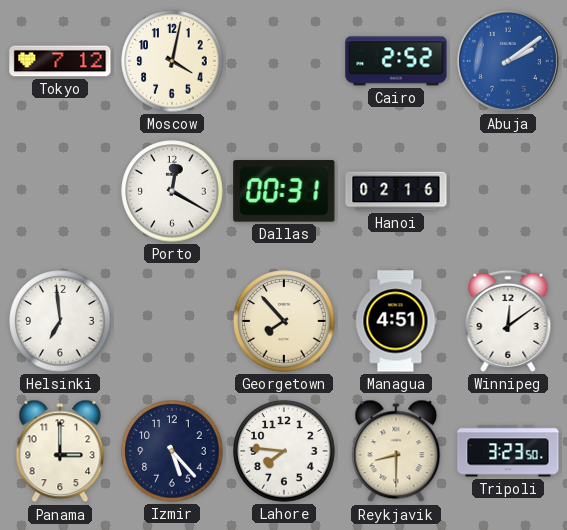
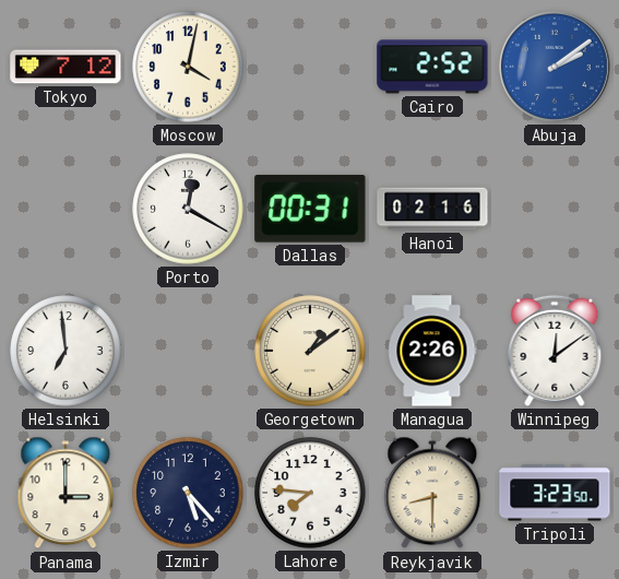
Georgetown: 7:53 -> 1:09
Managua: 4:51 -> 2:26
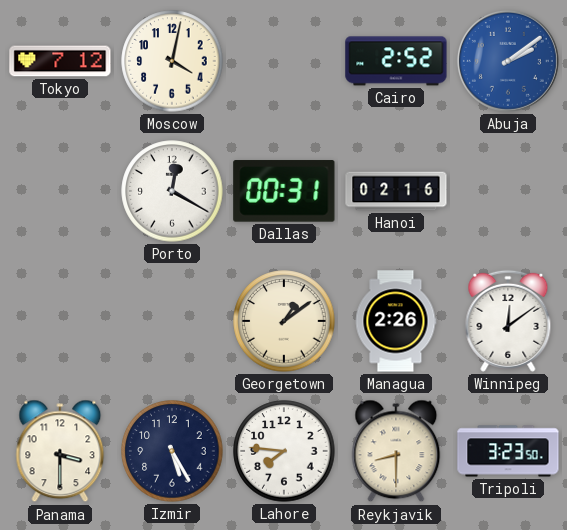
Helsinki: 6:59 -> none
Panama: 3:00 -> 3:30
Izmir: 5:23 -> 5:25
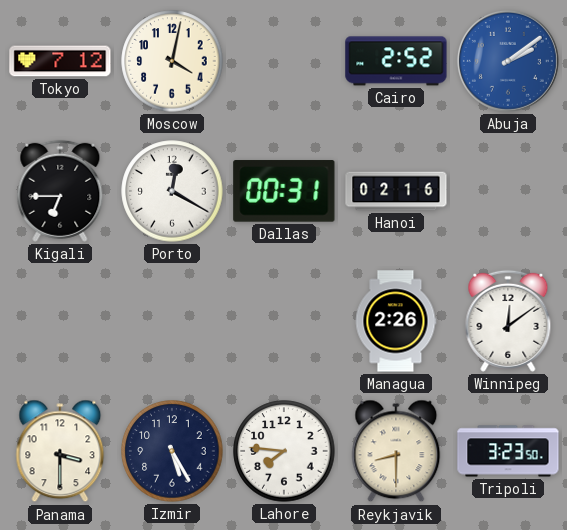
Kigali: none -> 6:45
Georgetown: 1:09 -> none
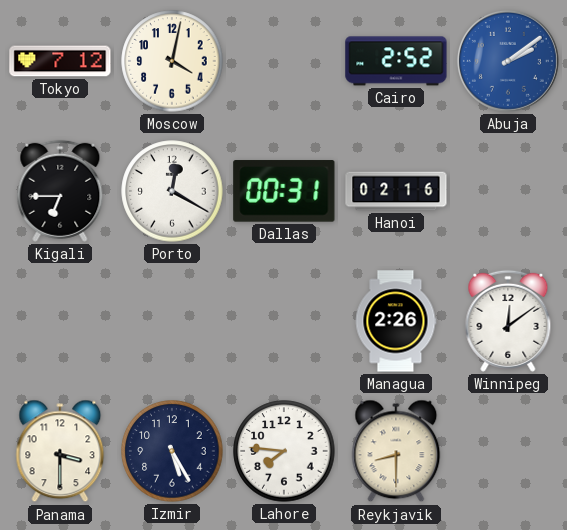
Tripoli: 3:23 -> none
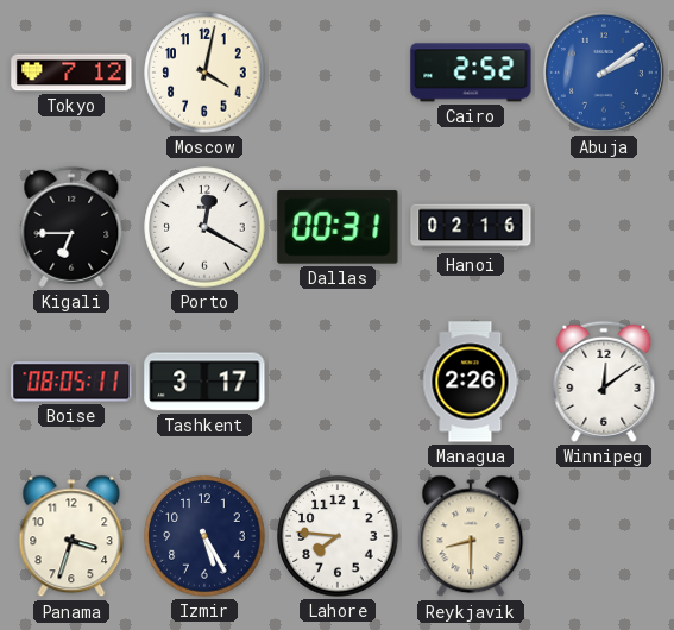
Boise: none -> 08:05
Tashkent: none -> 3:17
Panama: 3:30 -> 3:33
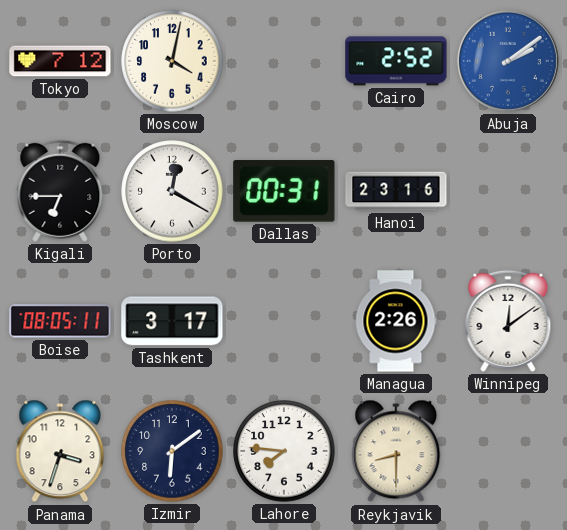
Hanoi: 02:16 -> 23:16
Izmir: 5:25 -> 6:09
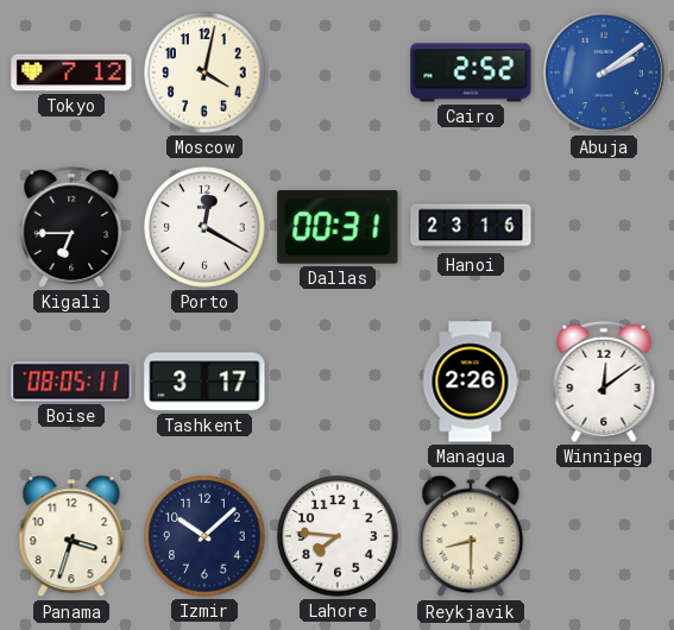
Izmir: 6:09 -> 10:08
